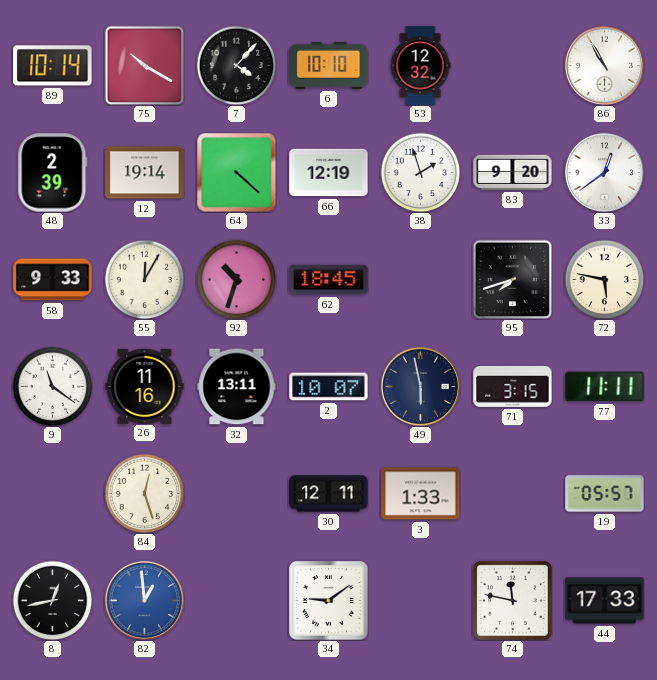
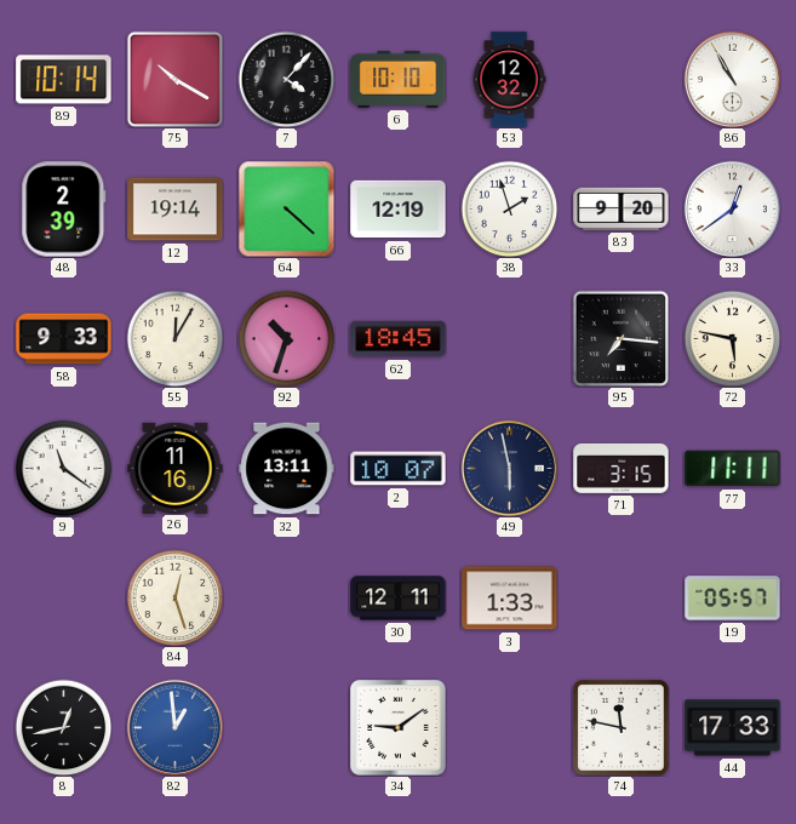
95: 7:42 -> 7:16
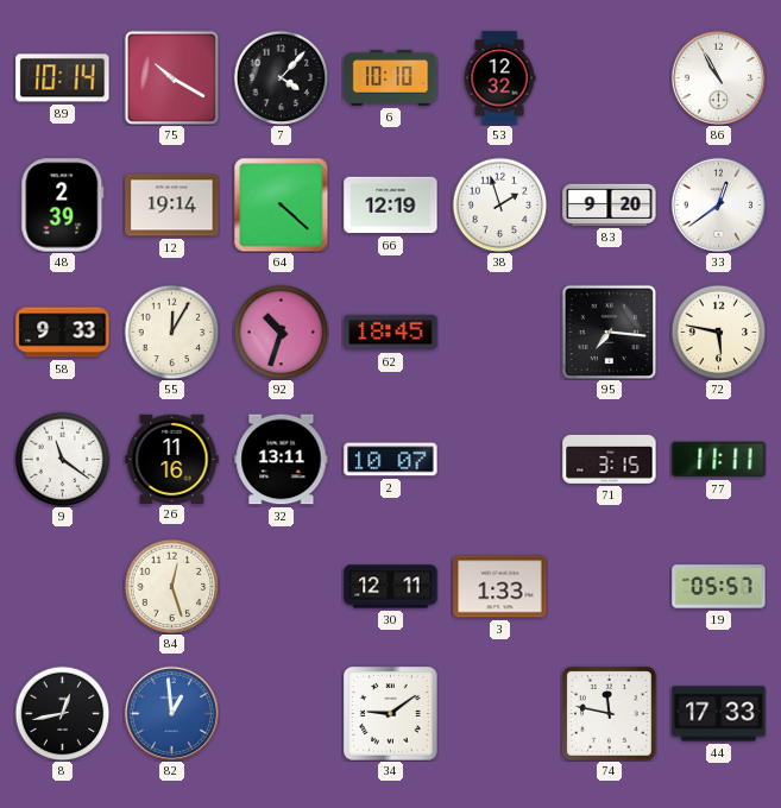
49: 5:58 -> none
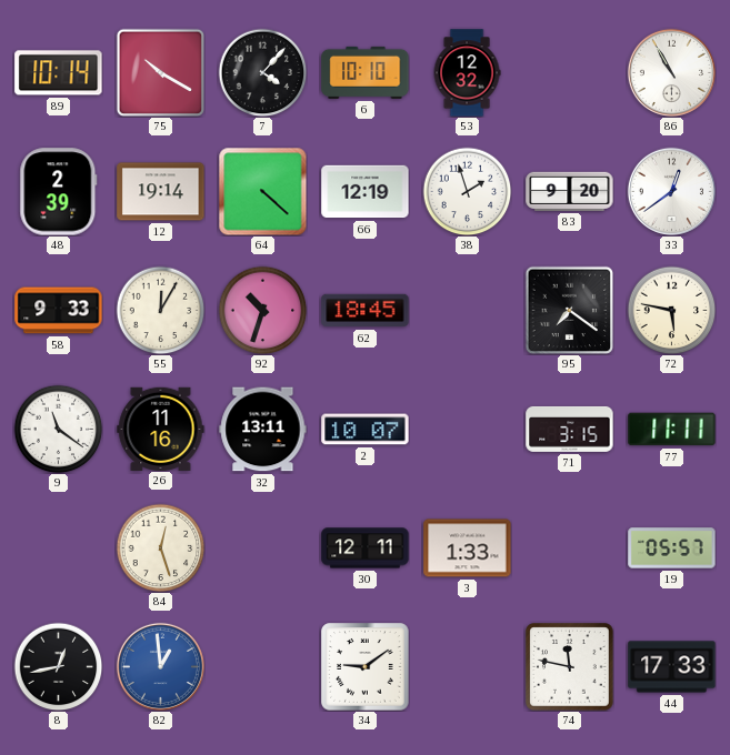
95: 7:16 -> 7:21
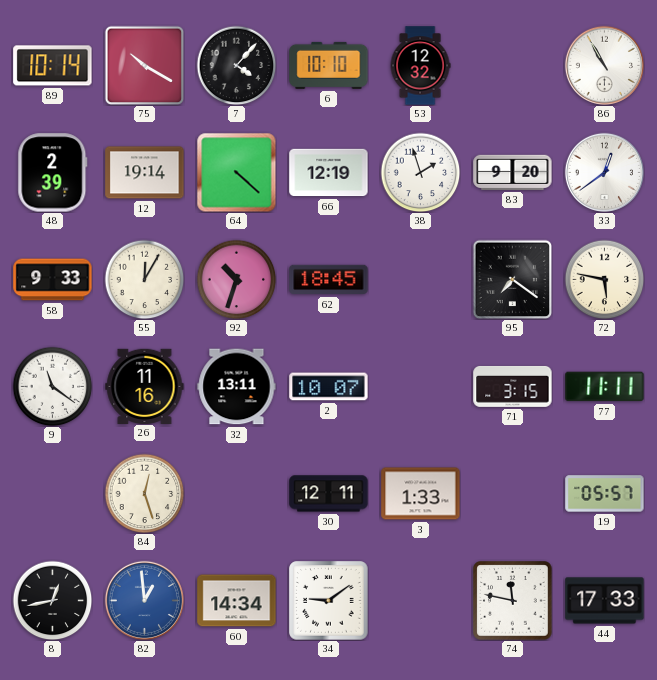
60: none -> 14:34
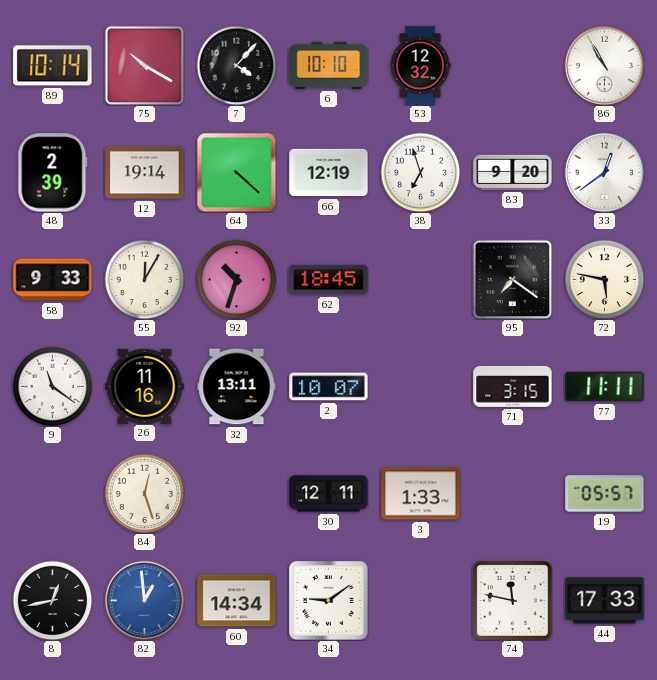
38: 1:57 -> 6:57
